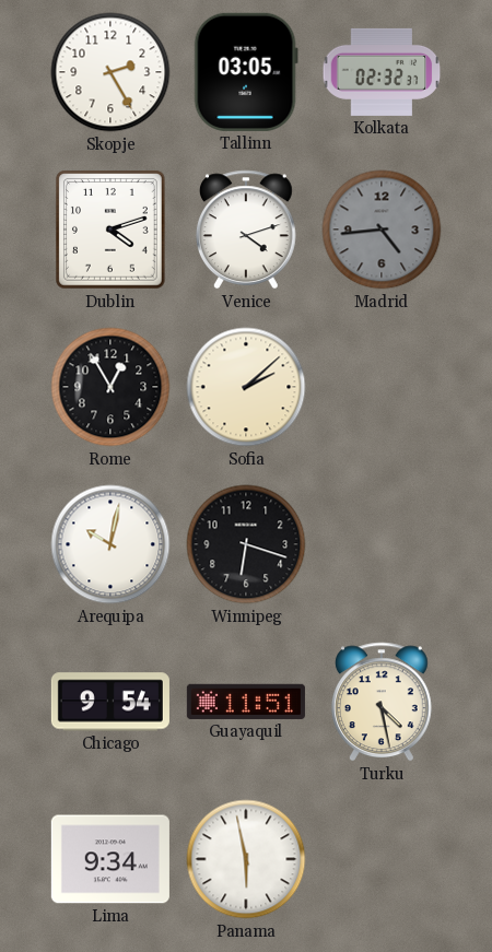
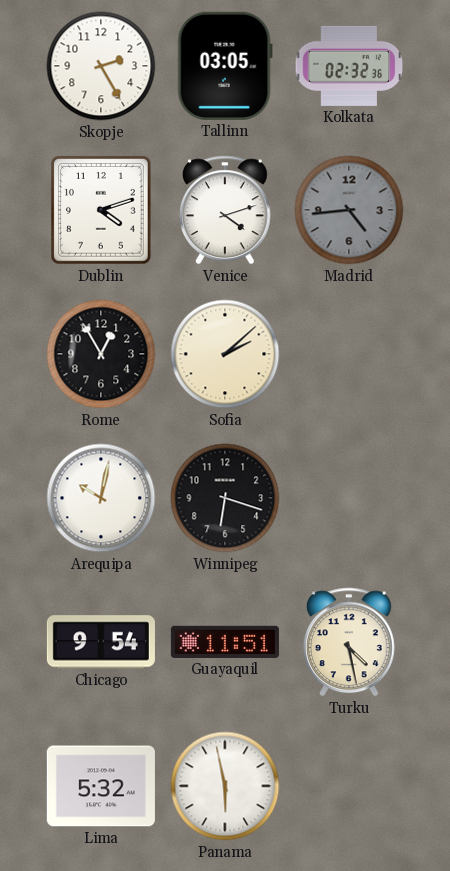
Kolkata: 02:32:37 -> 02:32:36
Lima: 9:34 -> 5:32
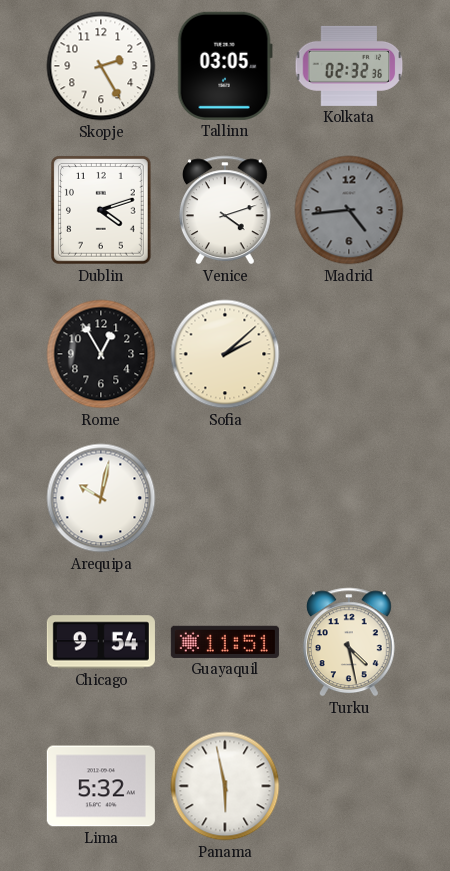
Winnipeg: 6:18 -> none
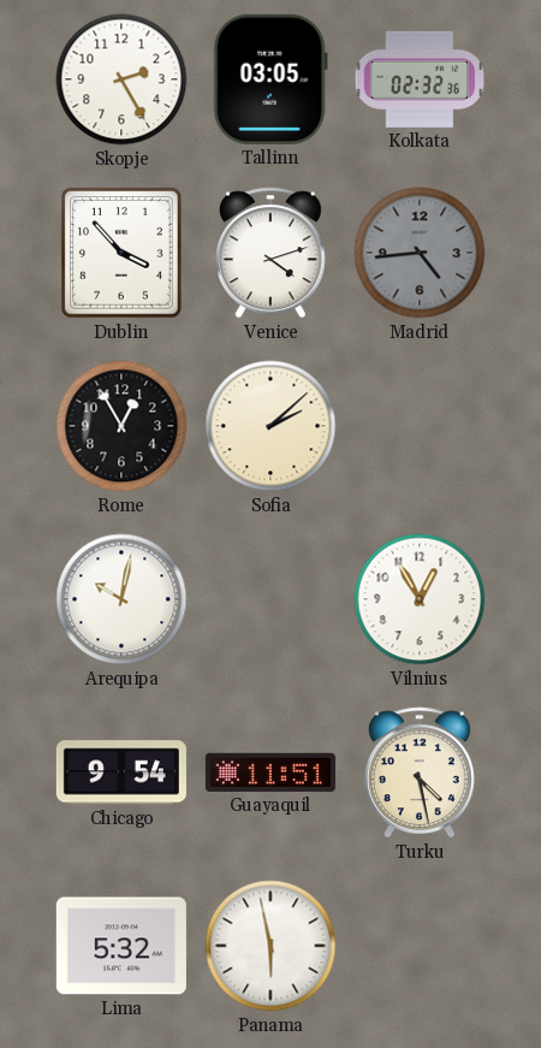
Dublin: 4:12 -> 3:53
Vilnius: none -> 12:55
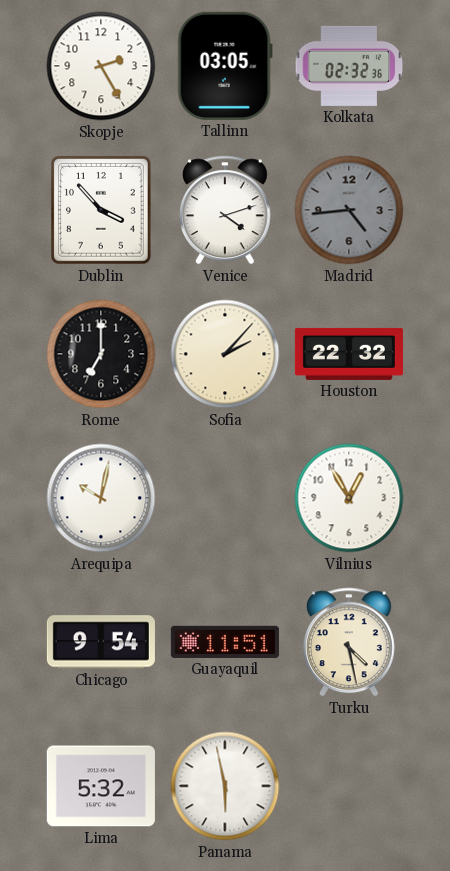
Rome: 12:55 -> 7:00
Sofia: 2:08 -> 2:07
Houston: none -> 22:32
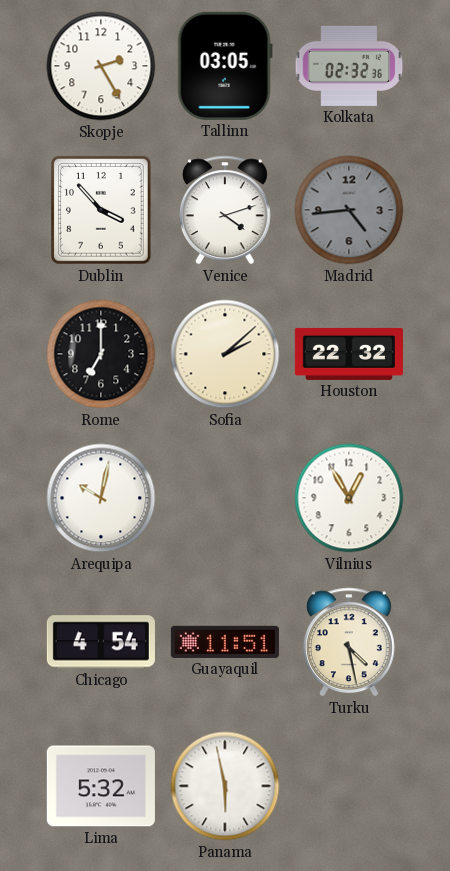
Sofia: 2:07 -> 2:08
Chicago: 9:54 -> 4:54
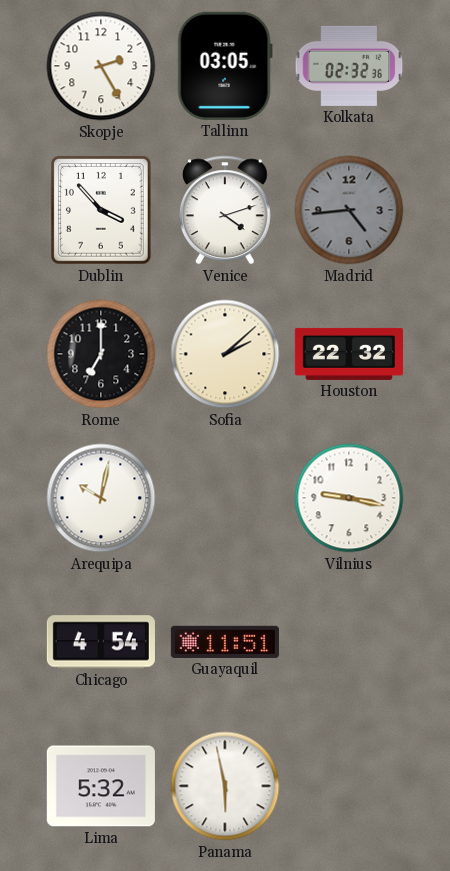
Vilnius: 12:55 -> 9:17
Turku: 4:28 -> none
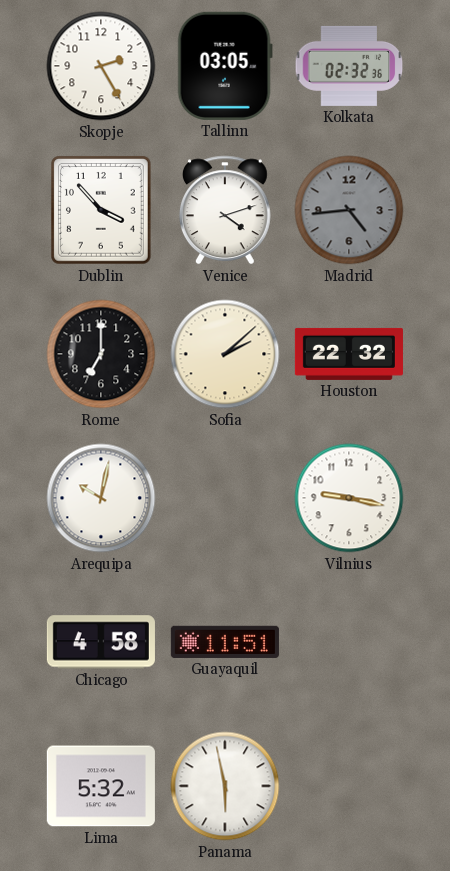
Chicago: 4:54 -> 4:58
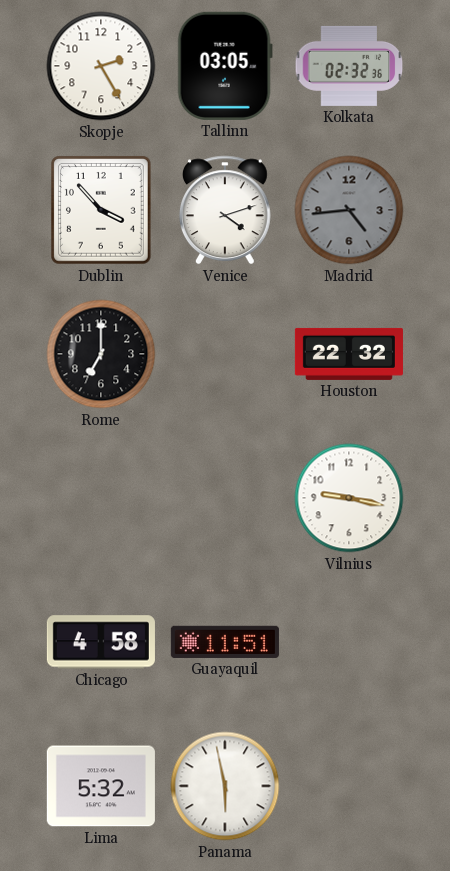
Sofia: 2:08 -> none
Arequipa: 10:02 -> none
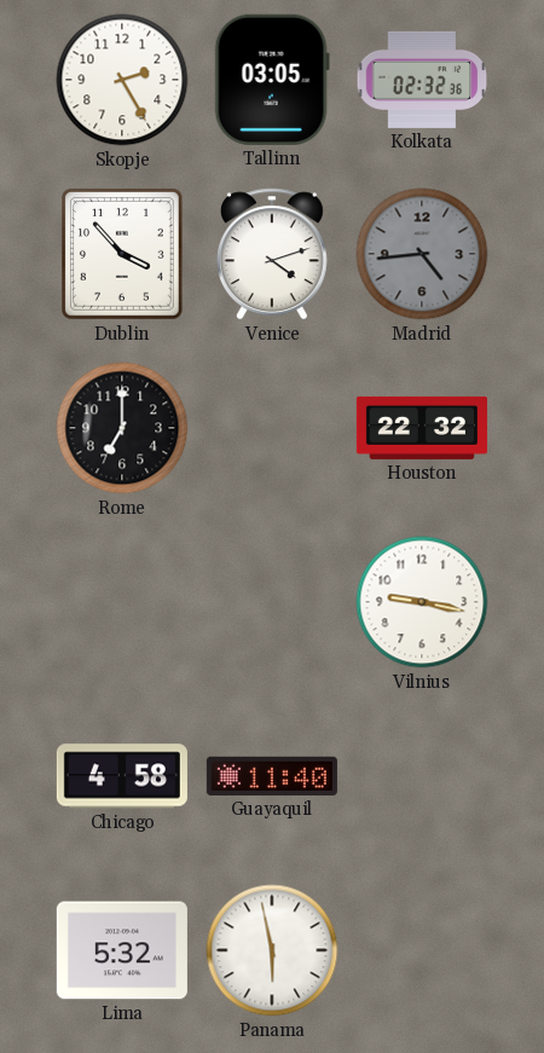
Guayaquil: 11:51 -> 11:40
